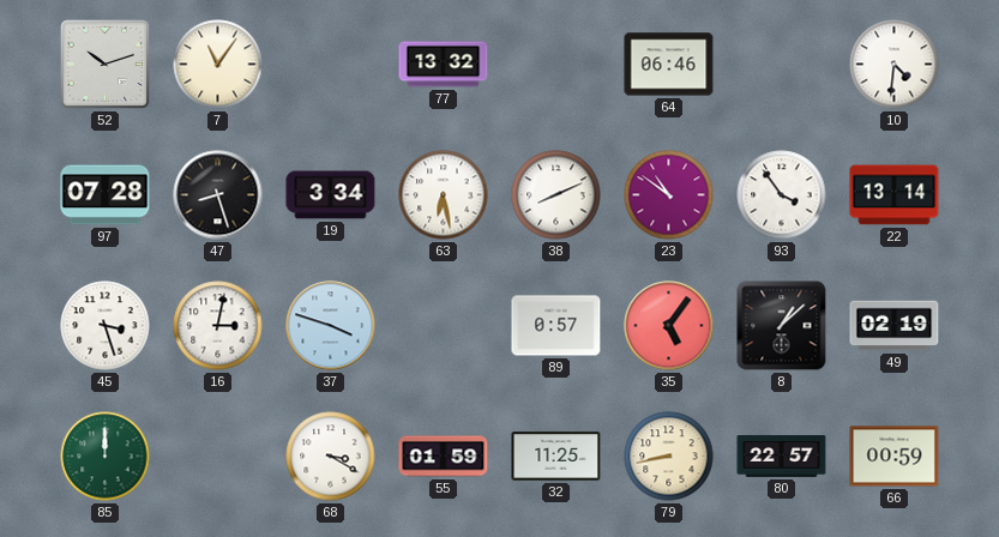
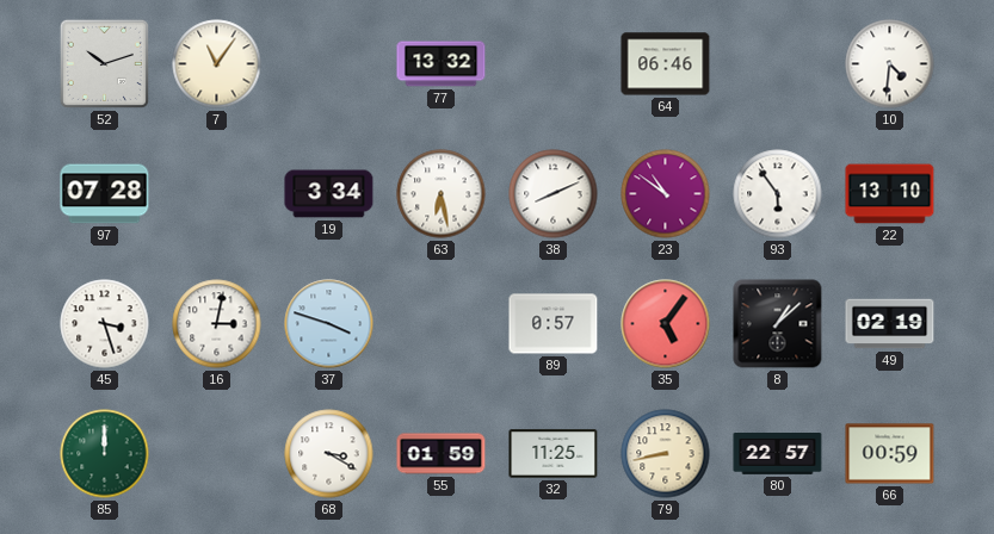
47: 8:27 -> none
93: 3:54 -> 5:54
22: 13:14 -> 13:10
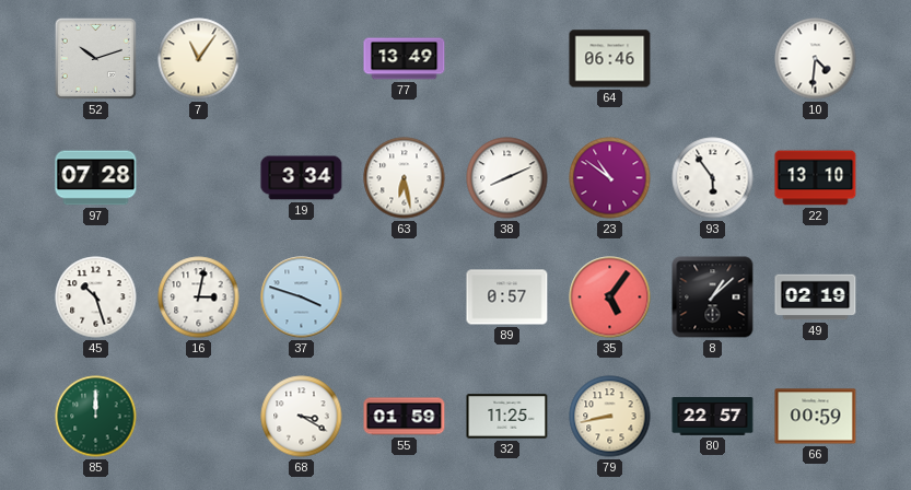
77: 13:32 -> 13:49
45: 3:27 -> 10:27
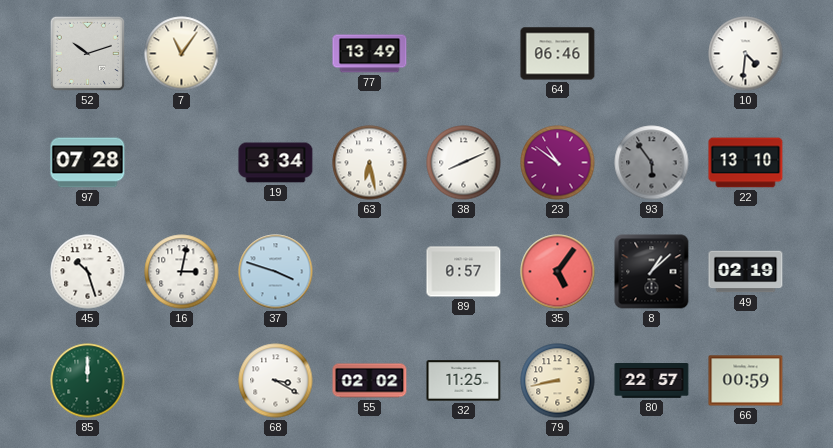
93 dial: white -> grey
55: 01:59 -> 02:02
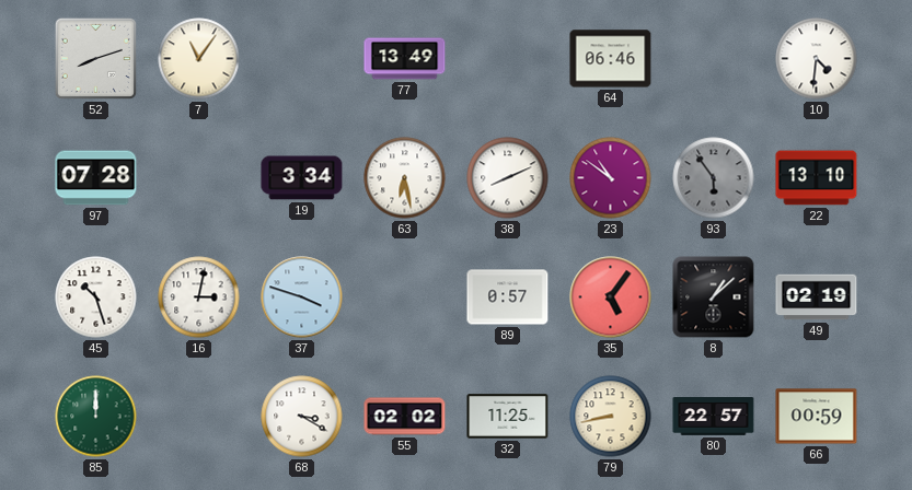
52: 10:12 -> 8:12
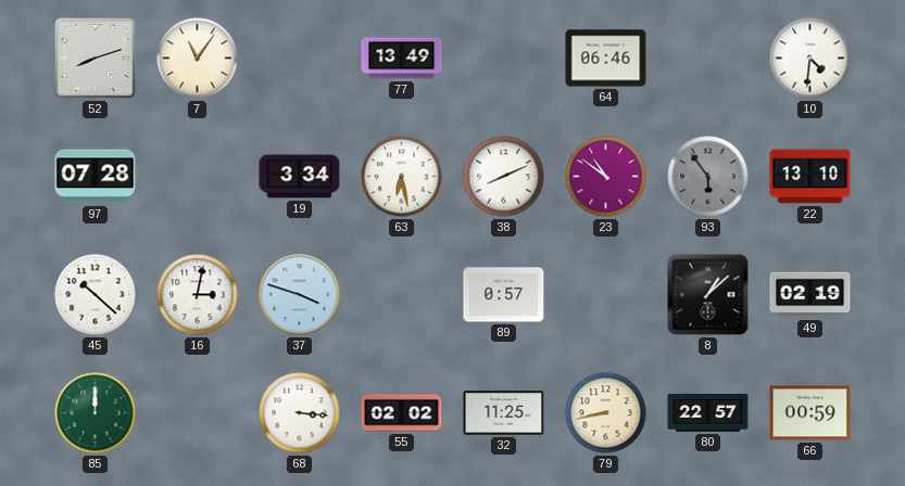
45: 10:27 -> 10:22
35: 5:06 -> none
68: 3:20 -> 3:16
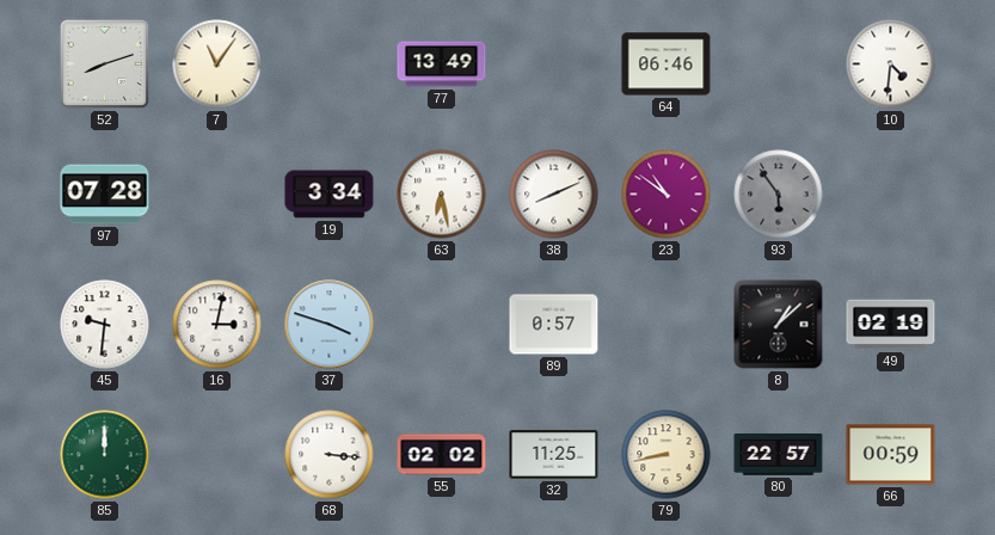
22: 13:10 -> none
45: 10:22 -> 9:31
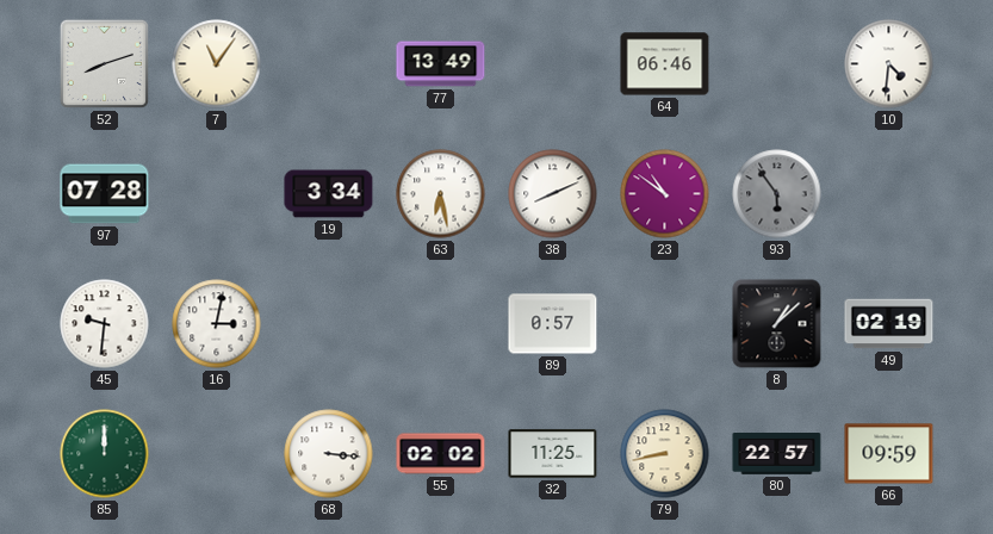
37: 3:48 -> none
66: 00:59 -> 09:59
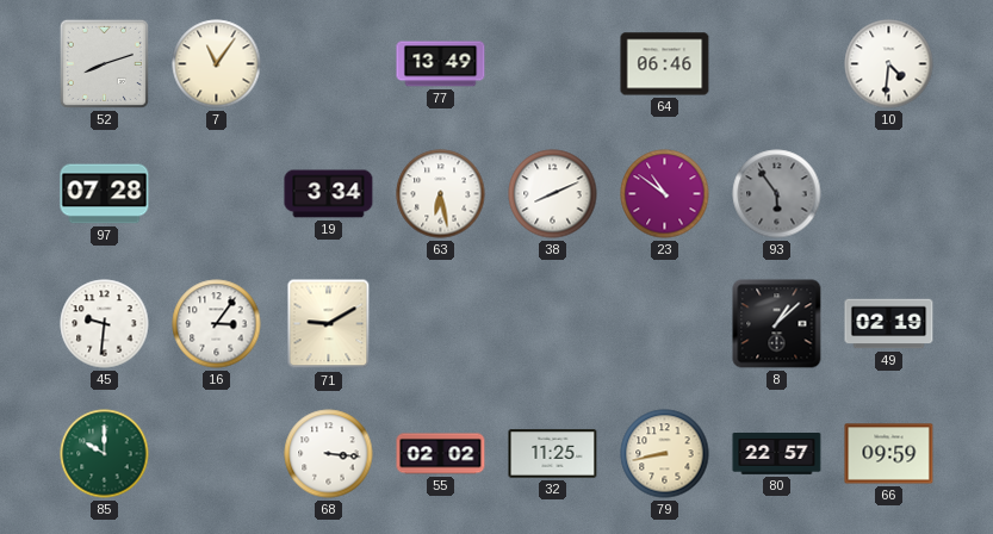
16: 3:02 -> 3:06
71: none -> 9:10
89: 0:57 -> none
85: 12:00 -> 10:00
